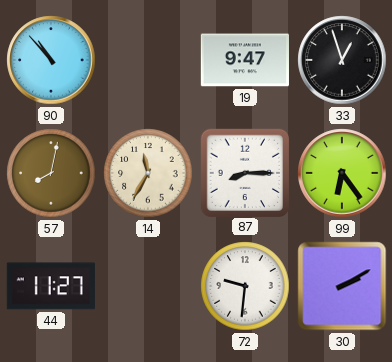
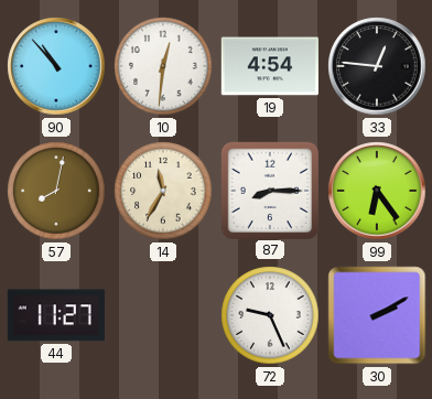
10: none -> 12:31
19: 9:47 -> 4:54
33: 12:57 -> 12:46
72: 9:31 -> 9:26
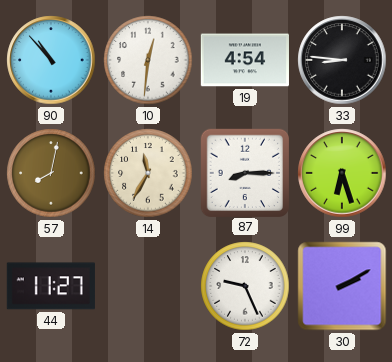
33: 12:46 -> 8:46
99: 6:24 -> 6:27
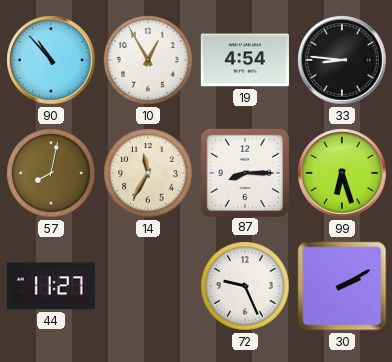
10: 12:31 -> 12:55
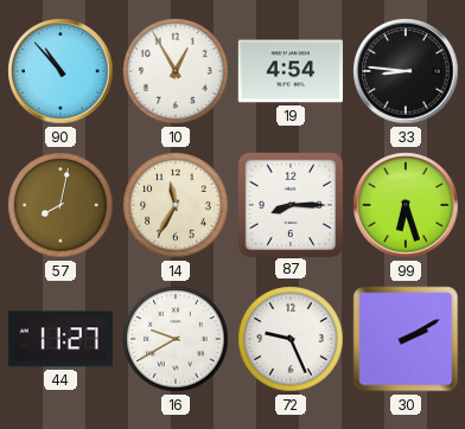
16: none -> 9:40
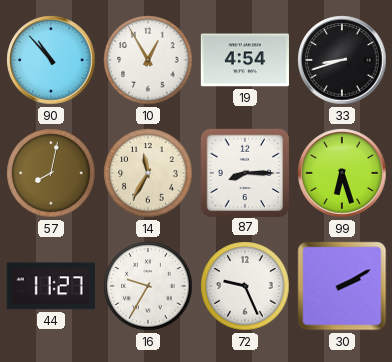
33: 8:46 -> 8:42
16: 9:40 -> 9:35
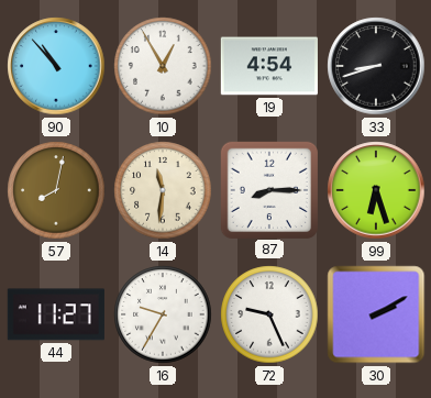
14: 11:35 -> 11:31
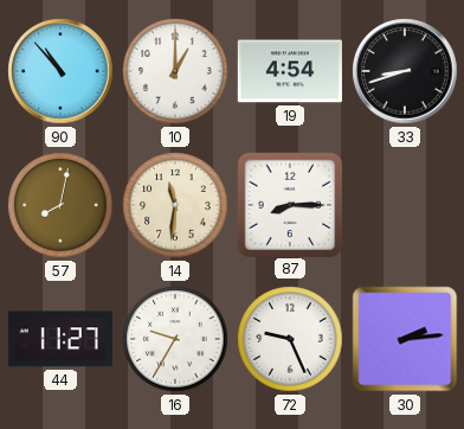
10: 12:55 -> 1:00
99: 6:27 -> none
30: 2:10 -> 2:14
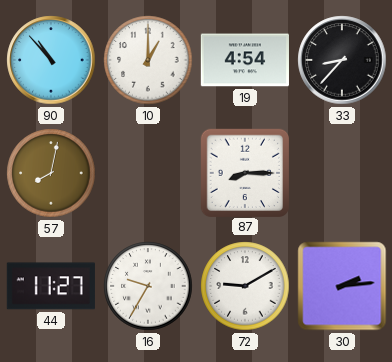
33: 8:42 -> 8:37
14: 11:31 -> none
72: 9:26 -> 9:10
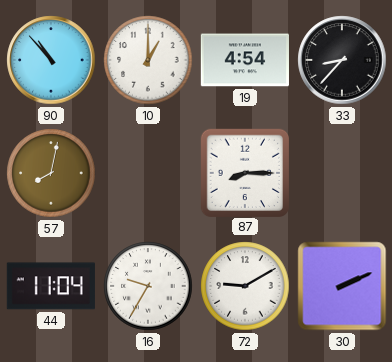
44: 11:27 -> 11:04
30: 2:14 -> 2:11
